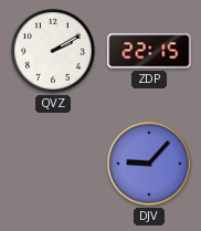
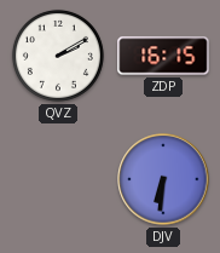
ZDP: 22:15 -> 16:15
DJV: 9:07 -> 6:31
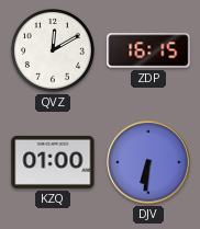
QVZ: 2:10 -> 12:10
KZQ: none -> 01:00
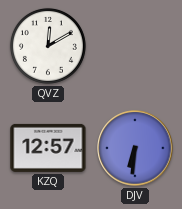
ZDP: 16:15 -> none
KZQ: 01:00 -> 12:57
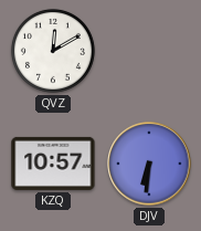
KZQ: 12:57 -> 10:57
